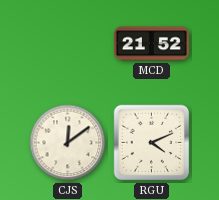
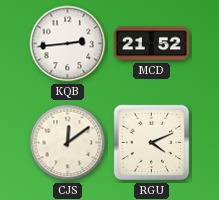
KQB: none -> 2:44
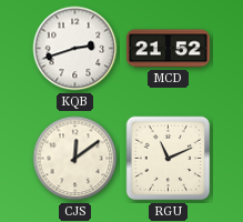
KQB: 2:44 -> 2:42
RGU: 4:11 -> 11:11
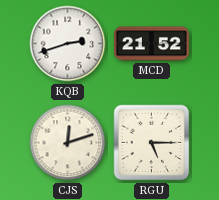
CJS: 12:09 -> 12:12
RGU: 11:11 -> 5:15
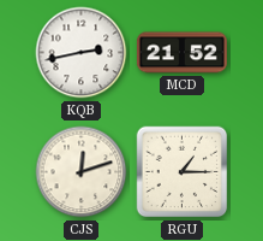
KQB: 2:42 -> 2:43
RGU: 5:15 -> 1:15
